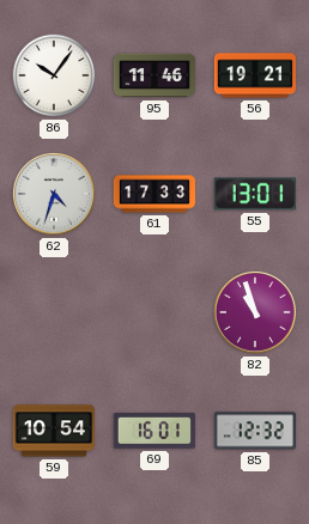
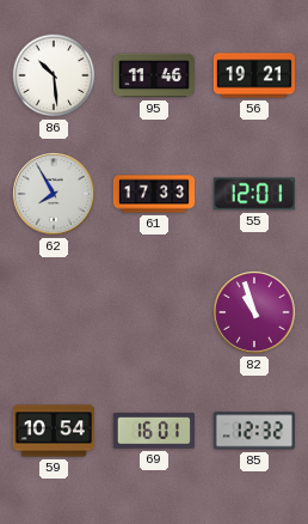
86: 10:06 -> 10:29
62: 4:33 -> 7:55
55: 13:01 -> 12:01
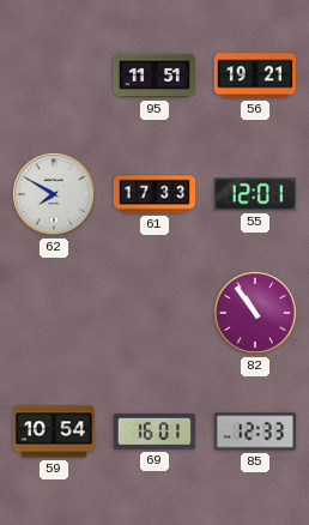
86: 10:29 -> none
95: 11:46 -> 11:51
62: 7:55 -> 7:50
82: 10:57 -> 10:54
85: 12:32 -> 12:33
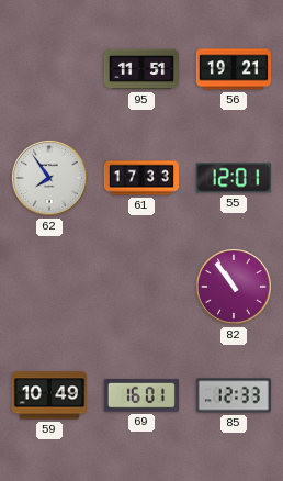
62: 7:50 -> 7:54
59: 10:54 -> 10:49
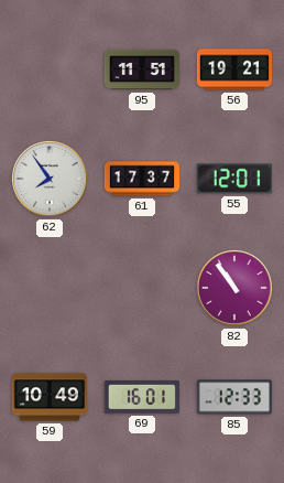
61: 17:33 -> 17:37
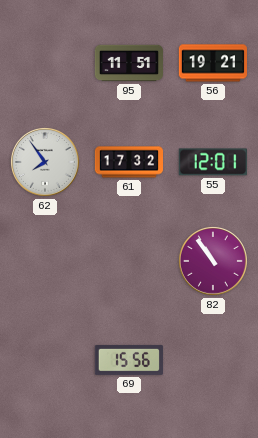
61: 17:37 -> 17:32
59: 10:49 -> none
69: 16:01 -> 15:56
85: 12:33 -> none
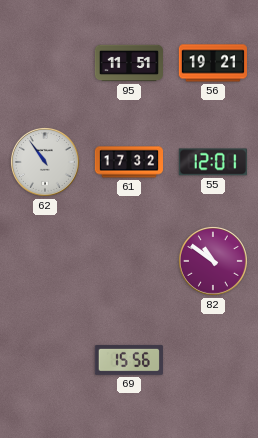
62: 7:54 -> 10:54
82: 10:54 -> 10:51
